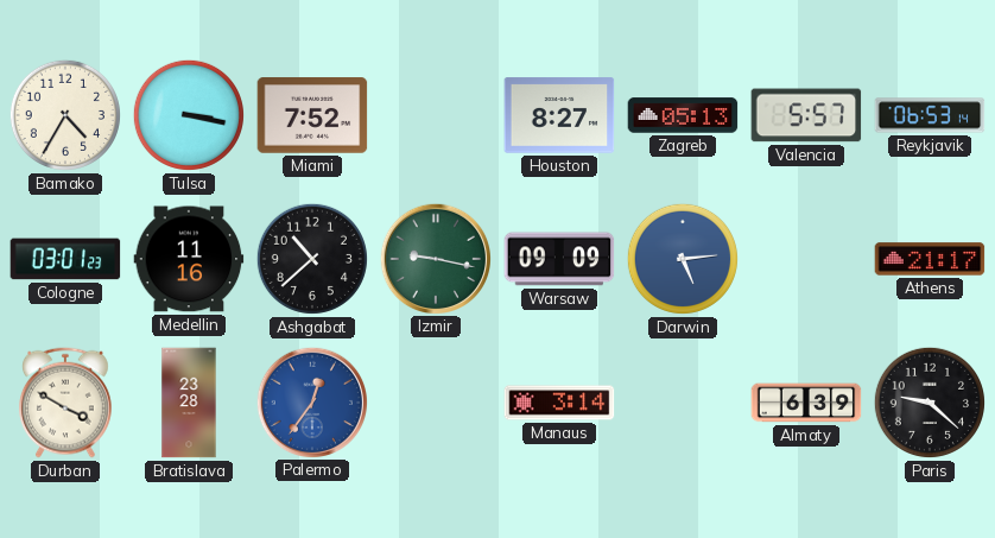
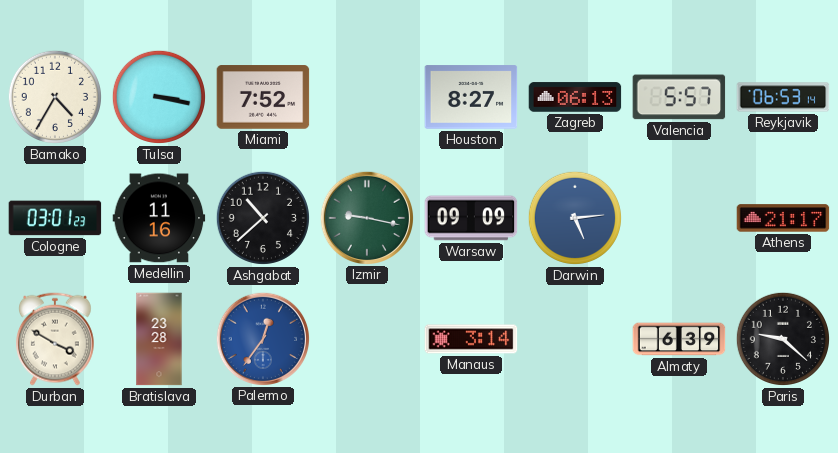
Zagreb: 05:13 -> 06:13
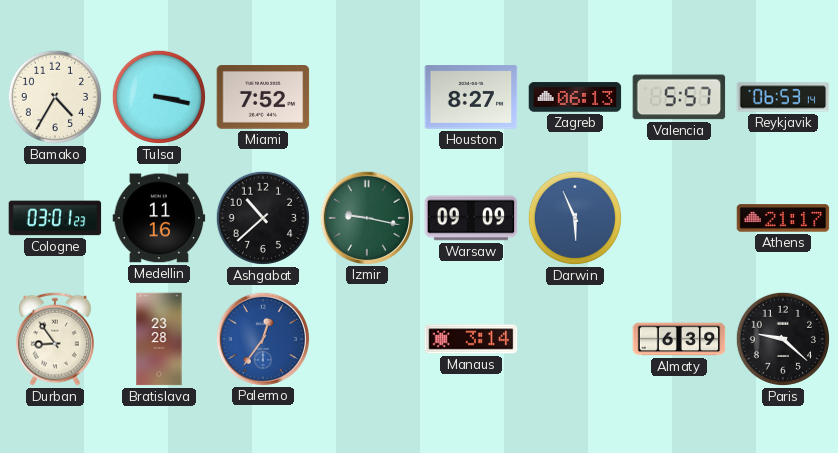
Darwin: 5:14 -> 5:56
Durban: 3:50 -> 8:54
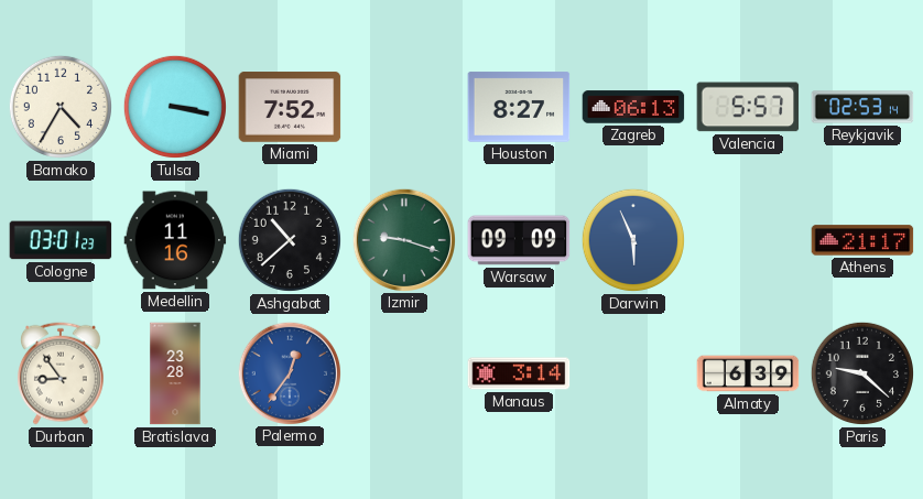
Reykjavik: 06:53 -> 02:53
Izmir: 9:17 -> 9:18
